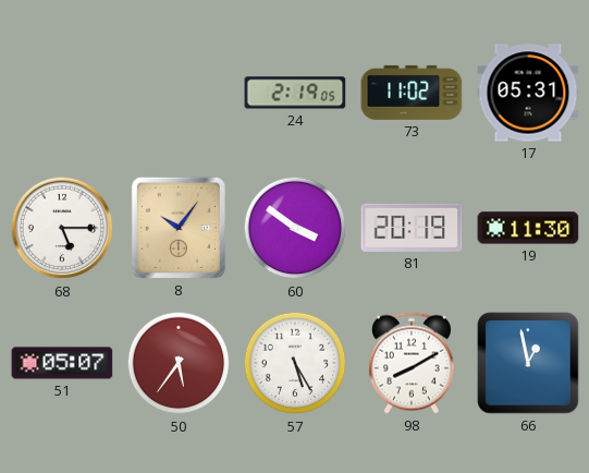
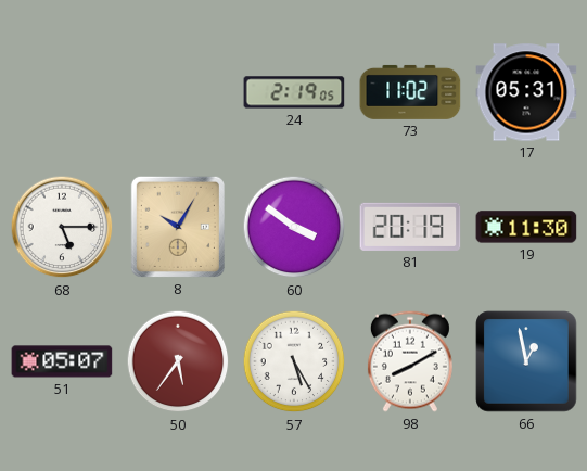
8: 10:06 -> 10:05
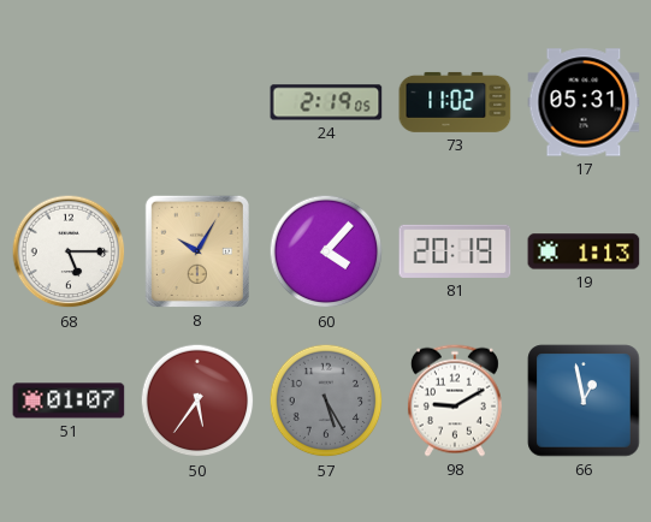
60: 3:51 -> 4:07
19: 11:30 -> 1:13
51: 05:07 -> 01:07
57 dial: white -> grey
98: 8:10 -> 9:10
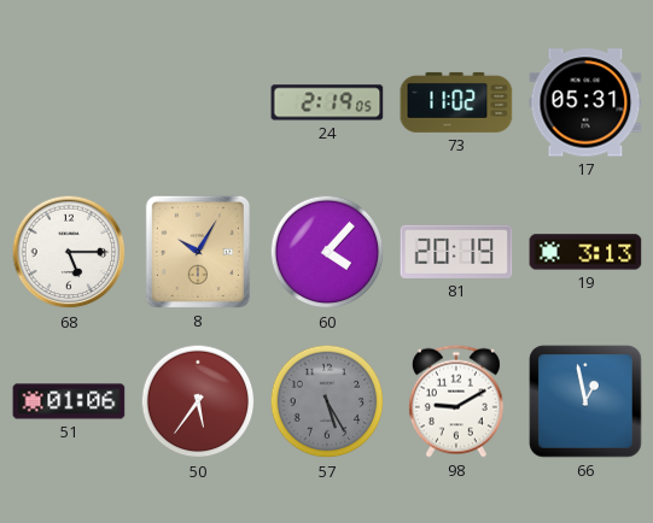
19: 1:13 -> 3:13
51: 01:07 -> 01:06
